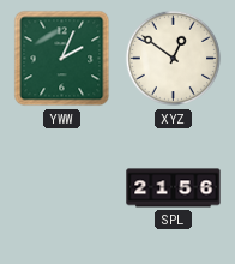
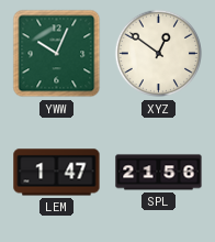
YWW: 2:04 -> 10:04
LEM: none -> 1:47
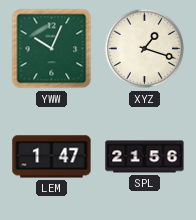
XYZ: 12:51 -> 1:18
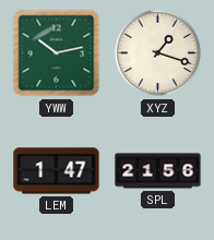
YWW: 10:04 -> 10:13
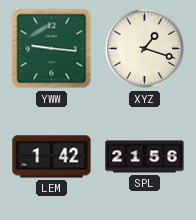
YWW: 10:13 -> 9:16
LEM: 1:47 -> 1:42
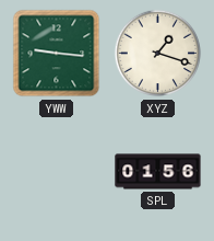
LEM: 1:42 -> none
SPL: 21:56 -> 01:56
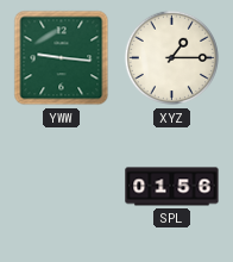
XYZ: 1:18 -> 1:15
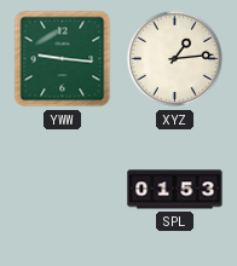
XYZ: 1:15 -> 1:14
SPL: 01:56 -> 01:53
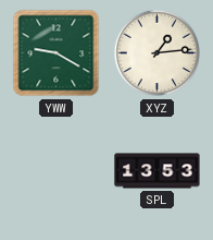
YWW: 9:16 -> 9:20
SPL: 01:53 -> 13:53
